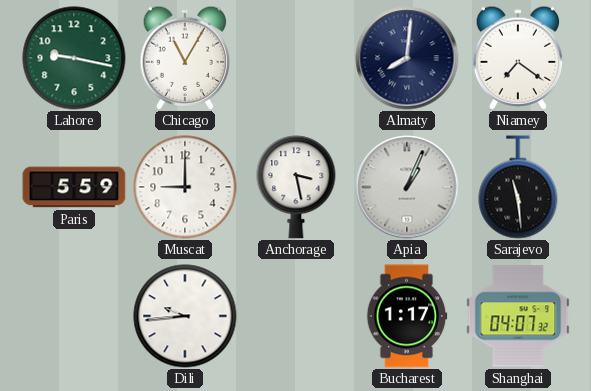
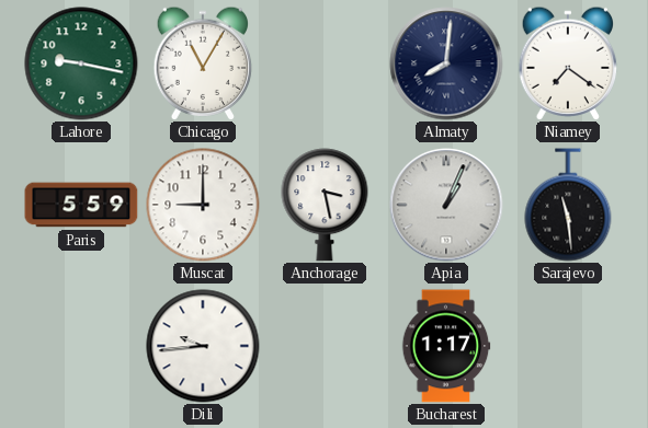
Shanghai: 04:07 -> none
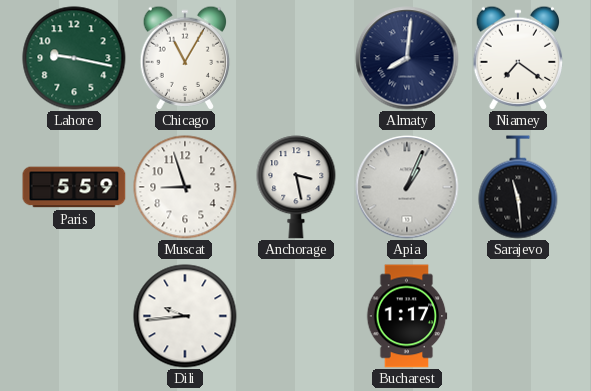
Muscat: 9:00 -> 8:57
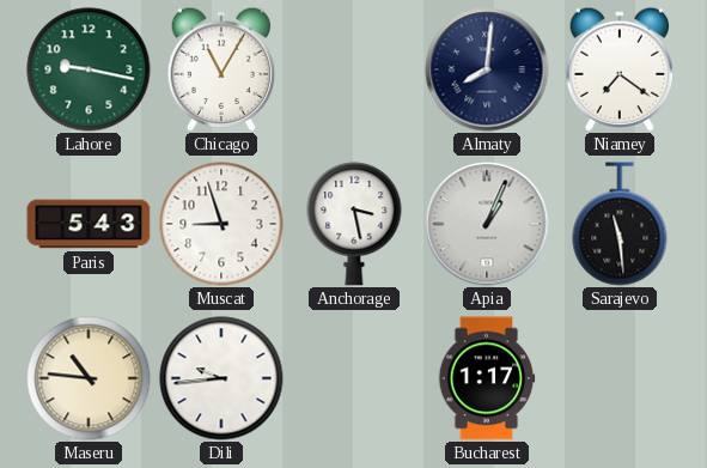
Paris: 5:59 -> 5:43
Maseru: none -> 10:46
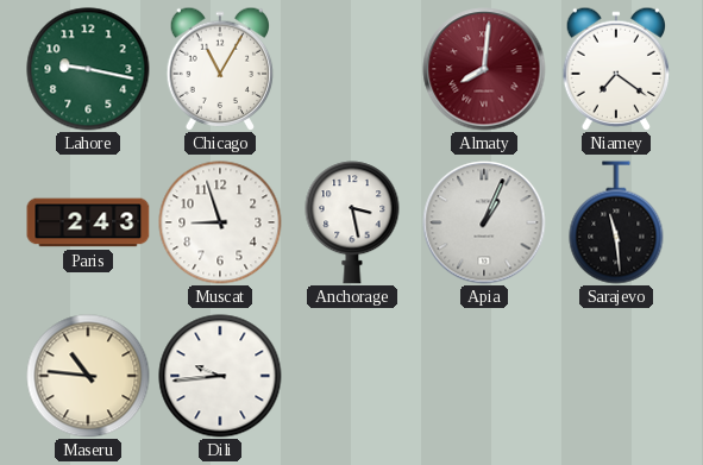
Almaty dial: navy -> burgundy
Paris: 5:43 -> 2:43
Bucharest: 1:17 -> none
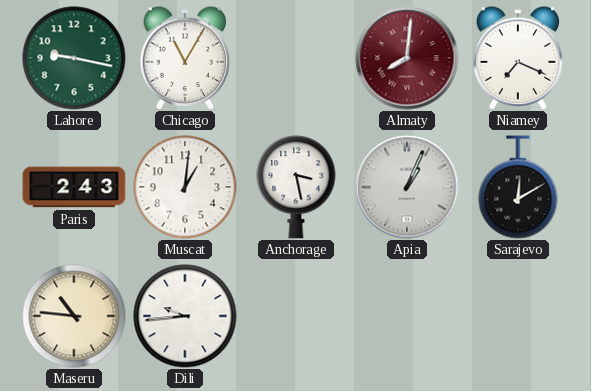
Niamey: 7:21 -> 7:19
Muscat: 8:57 -> 1:01
Sarajevo: 11:29 -> 12:10
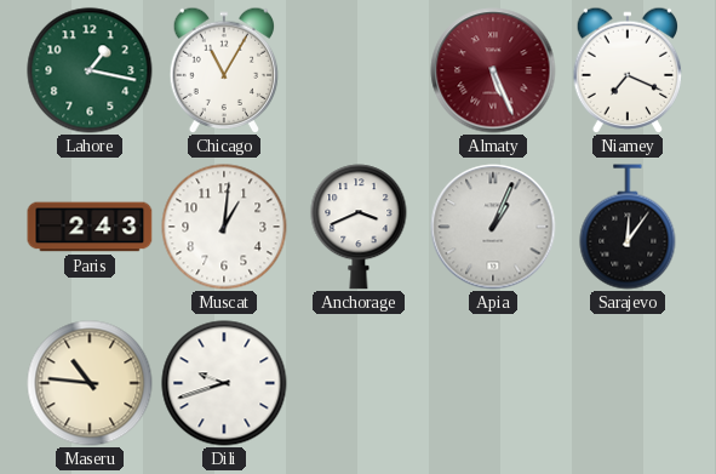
Lahore: 9:17 -> 1:17
Almaty: 8:01 -> 5:26
Anchorage: 3:28 -> 3:41
Sarajevo: 12:10 -> 12:06
Dili: 9:44 -> 9:42
